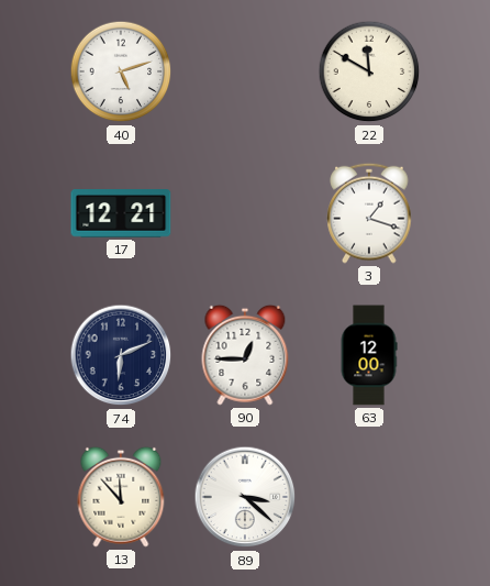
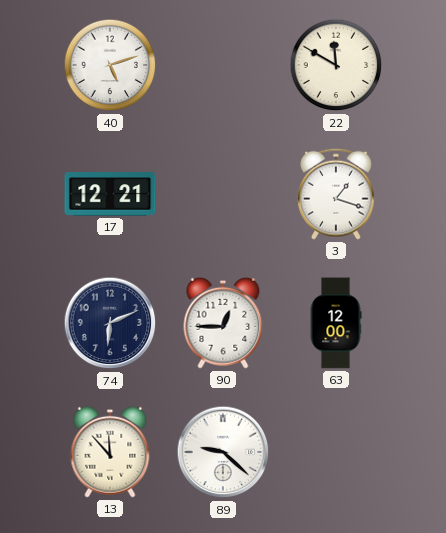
89: 3:22 -> 9:22
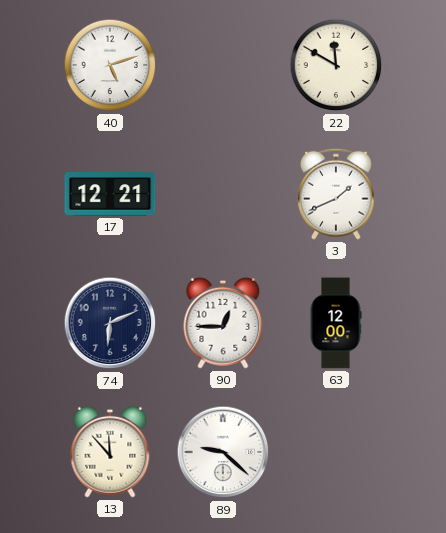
3: 1:18 -> 1:41
